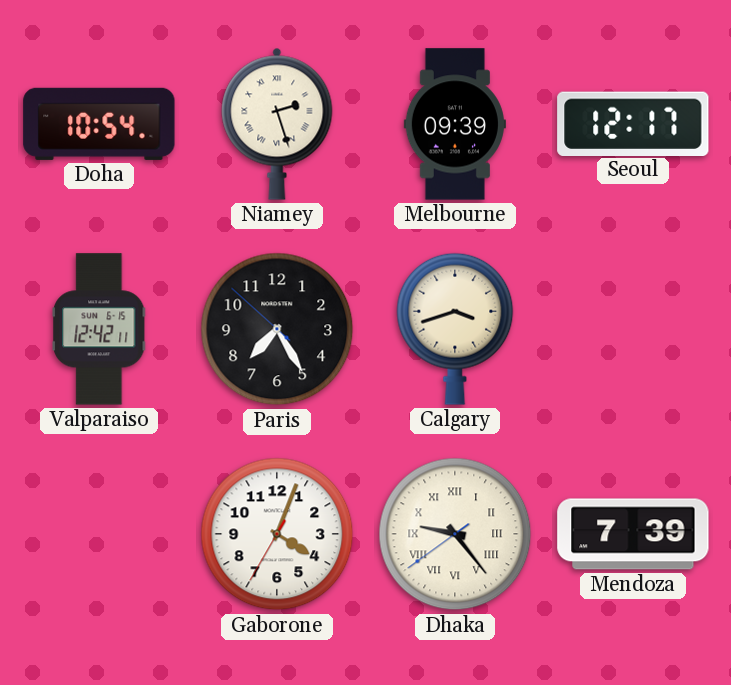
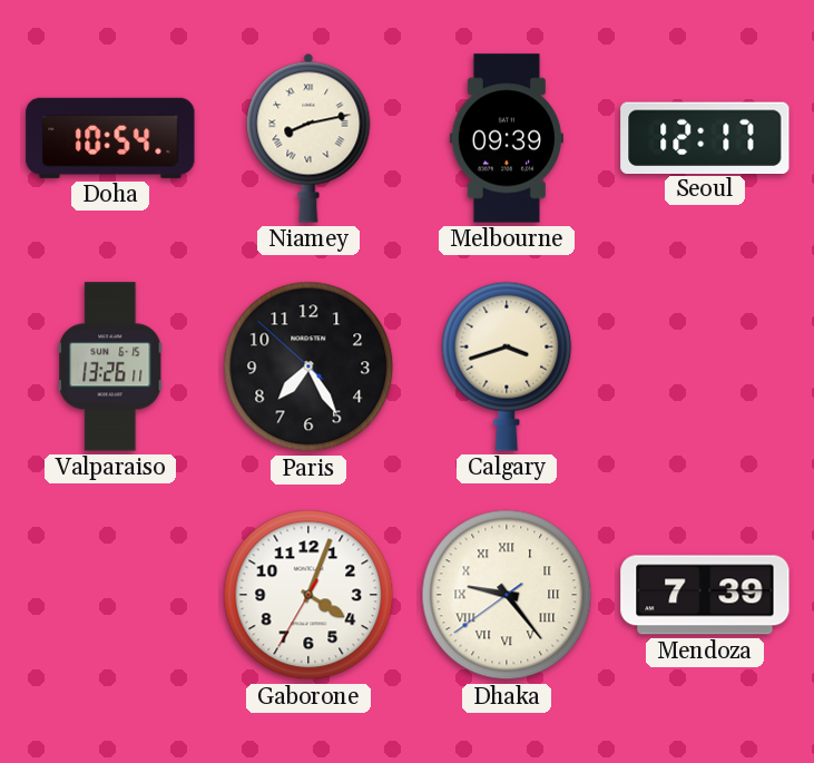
Niamey: 2:27 -> 8:13
Valparaiso: 12:42 -> 13:26
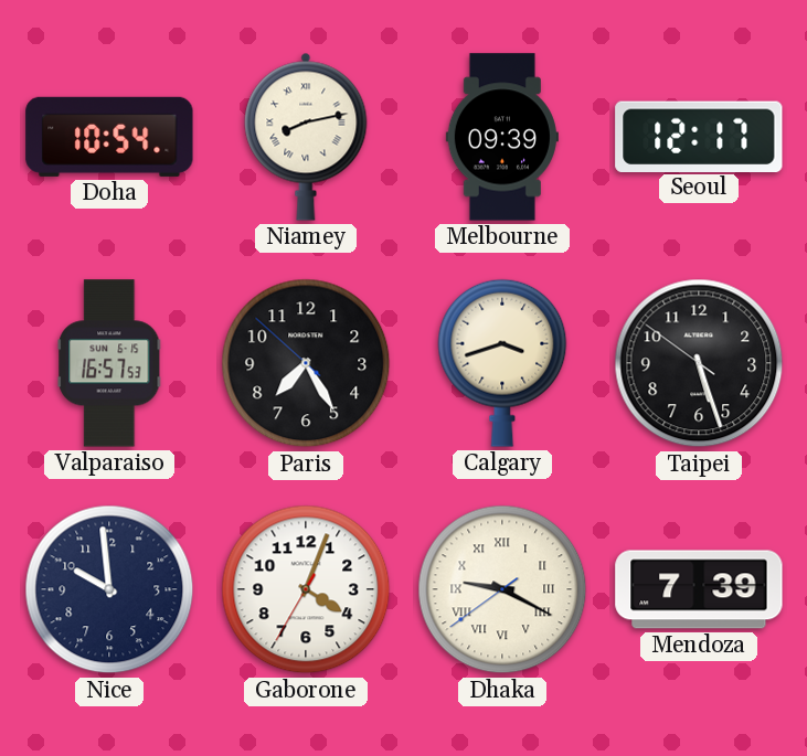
Valparaiso: 13:26 -> 16:57
Taipei: none -> 5:26
Nice: none -> 9:59
Dhaka: 9:23 -> 9:19
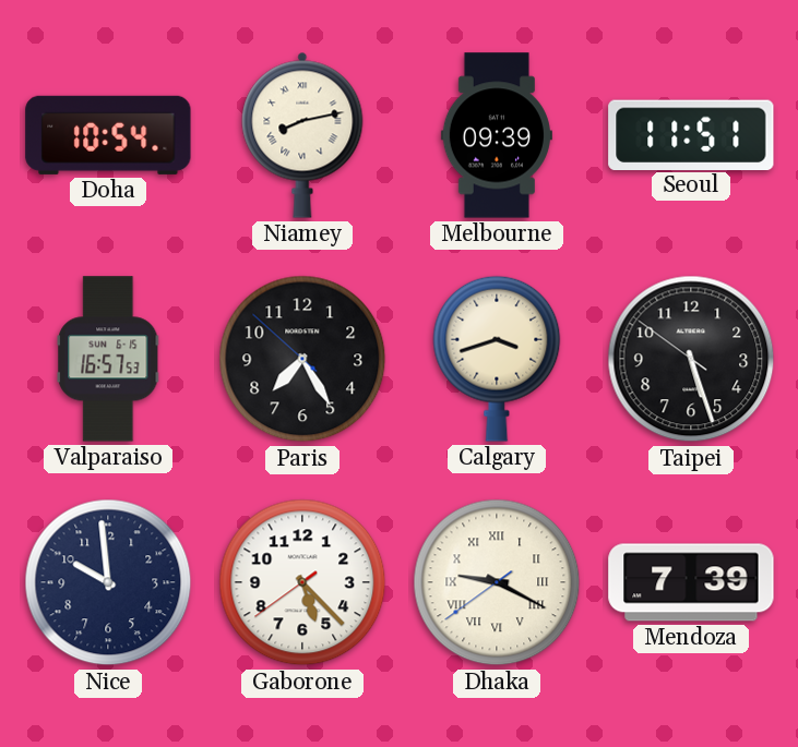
Seoul: 12:17 -> 11:51
Gaborone: 4:03 -> 5:22
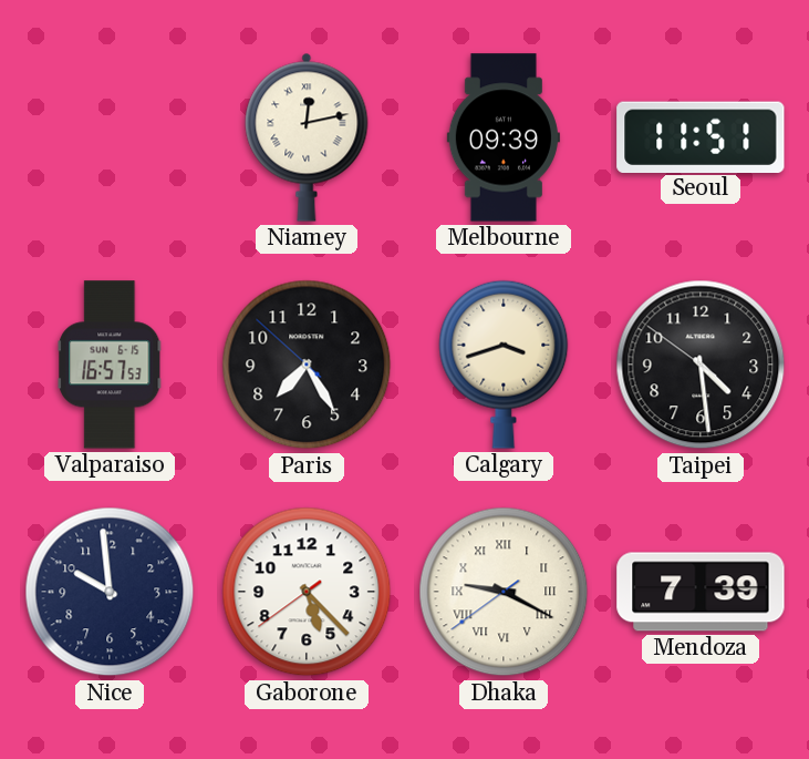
Doha: 10:54 -> none
Niamey: 8:13 -> 12:13
Taipei: 5:26 -> 4:28
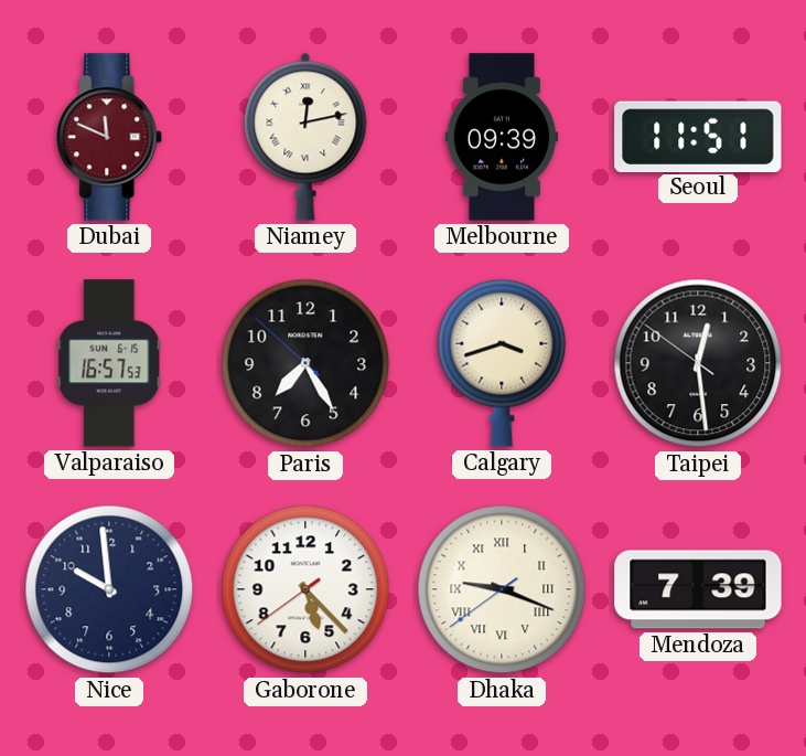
Dubai: none -> 11:49
Taipei: 4:28 -> 12:28
Dhaka: 9:19 -> 9:18
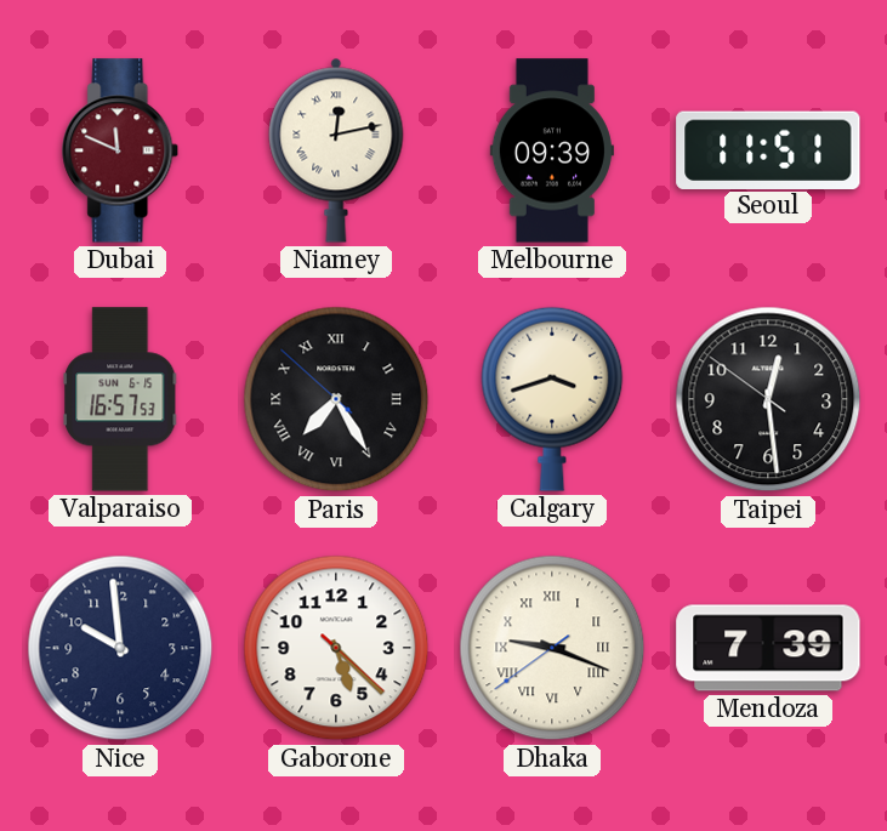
Paris numerals: Arabic -> Roman
Gaborone: 5:22:39 -> 5:22:22
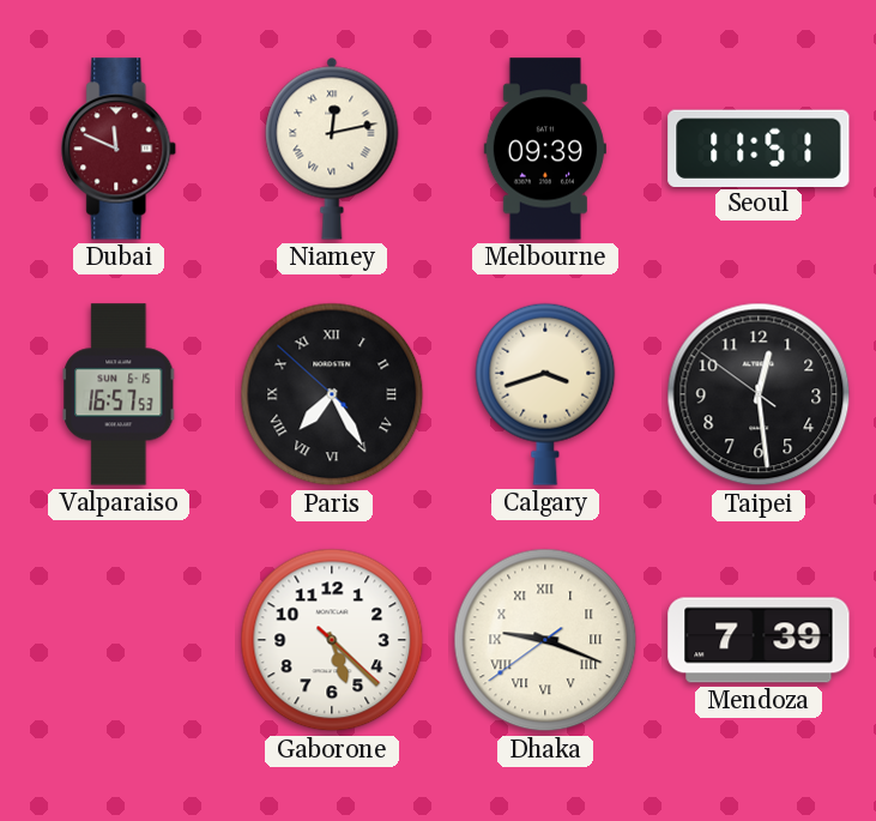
Nice: 9:59 -> none
